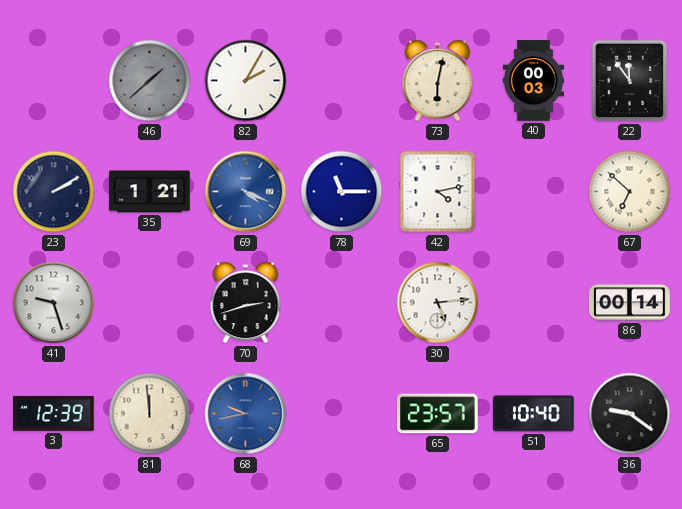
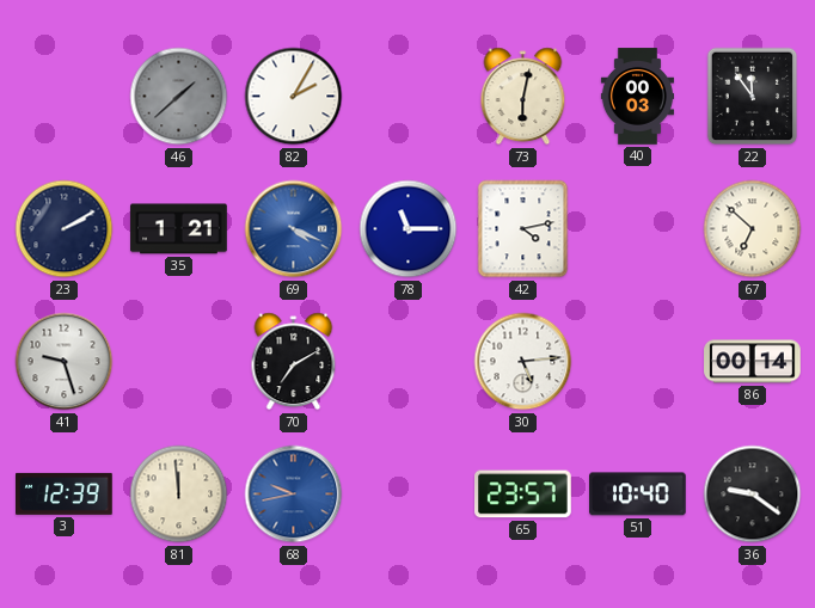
70: 2:42 -> 7:10
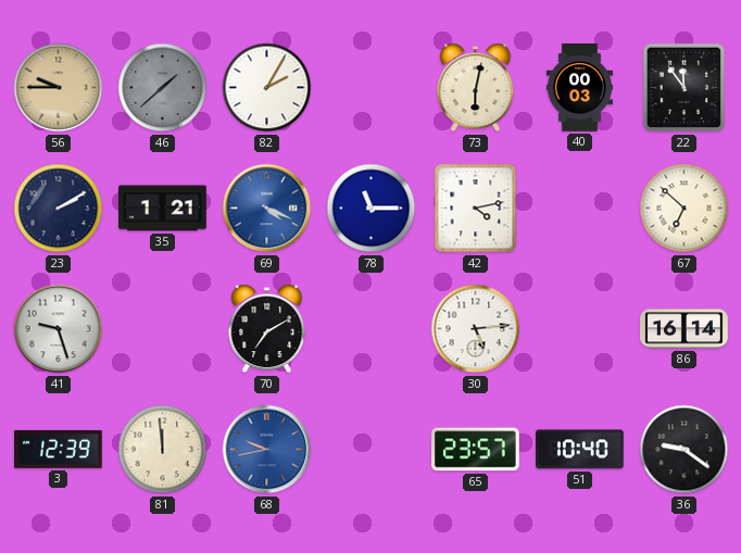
56: none -> 9:45
86: 00:14 -> 16:14
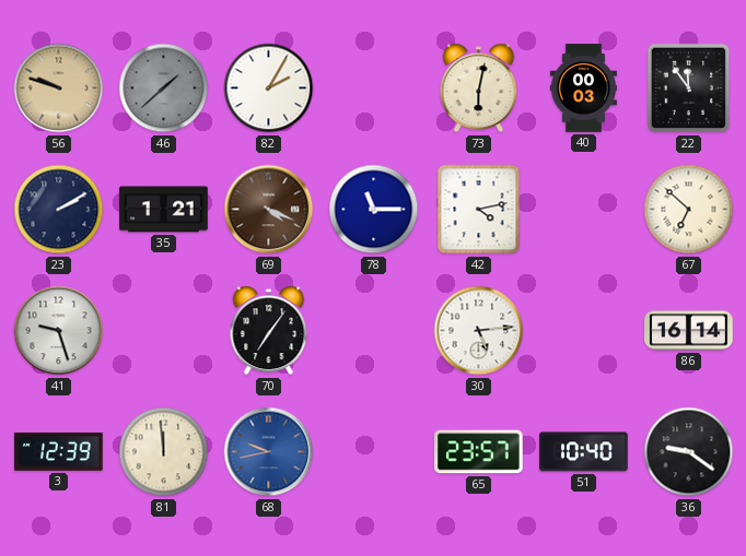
56: 9:45 -> 9:48
69 dial: blue -> brown
70: 7:10 -> 7:06
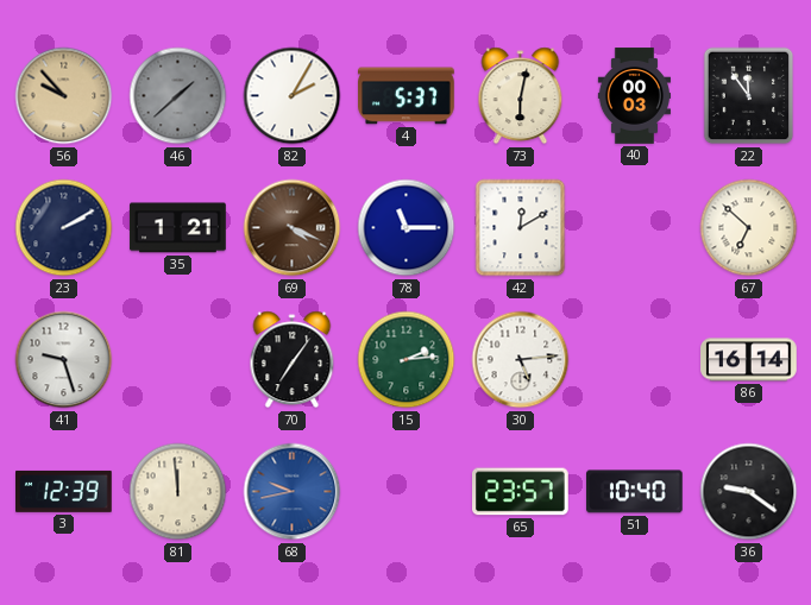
56: 9:48 -> 9:53
4: none -> 5:37
42: 4:13 -> 12:10
15: none -> 2:14
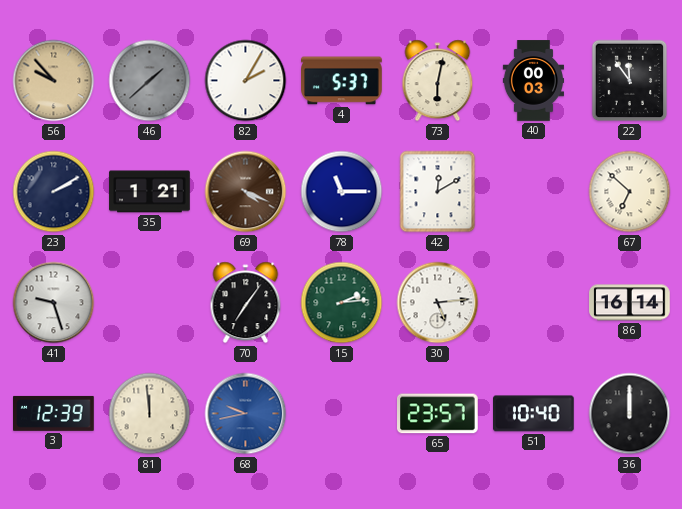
36: 9:21 -> 12:00
